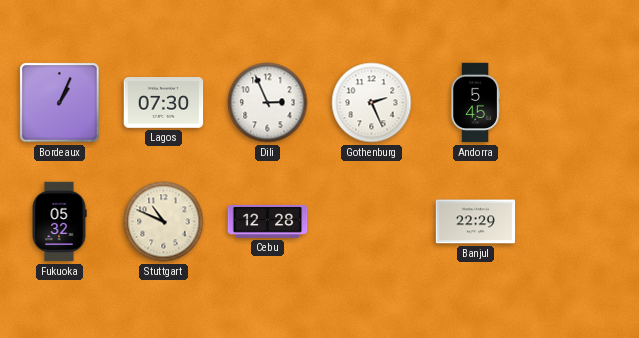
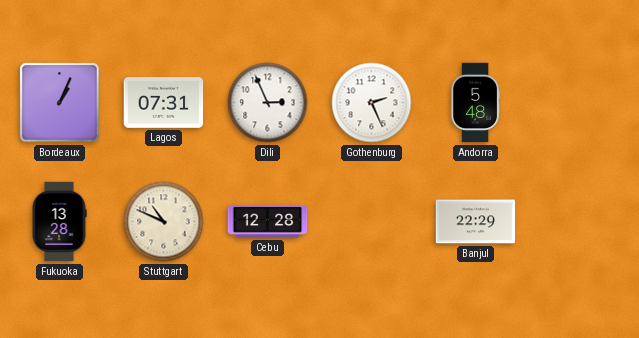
Lagos: 07:30 -> 07:31
Andorra: 5:45 -> 5:48
Fukuoka: 05:32 -> 13:28
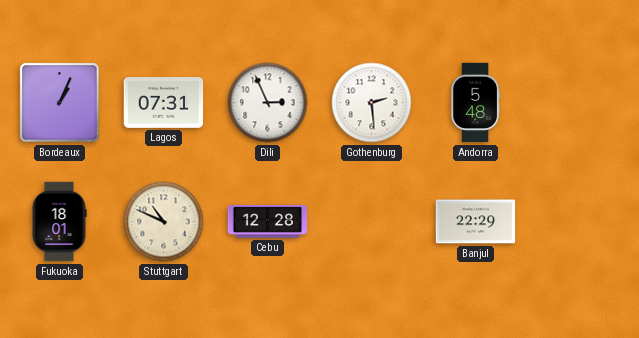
Gothenburg: 2:26 -> 2:29
Fukuoka: 13:28 -> 18:01
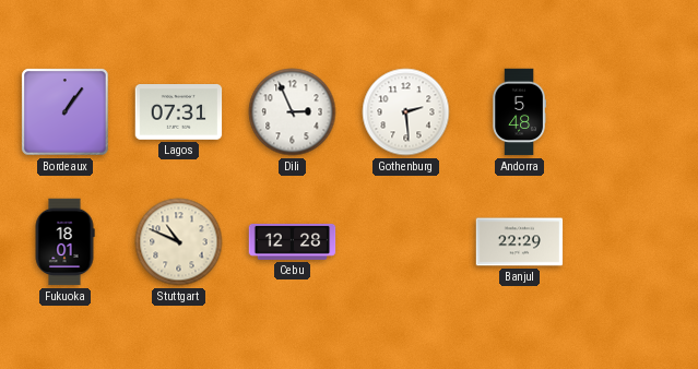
Bordeaux: 1:04 -> 1:06
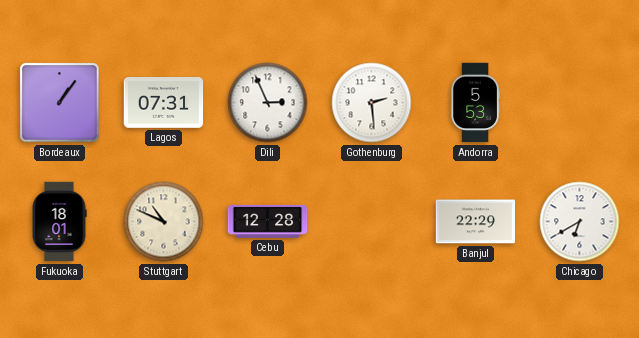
Andorra: 5:48 -> 5:53
Chicago: none -> 6:40
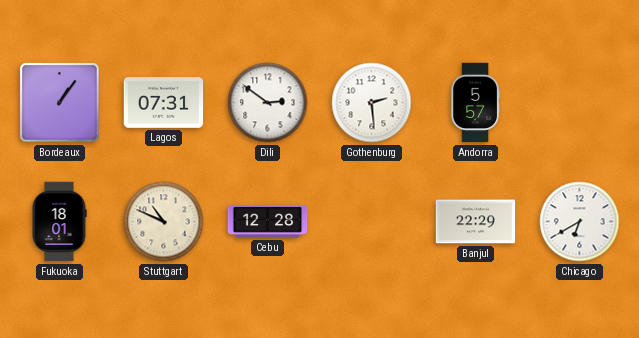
Dili: 2:56 -> 2:51
Andorra: 5:53 -> 5:57
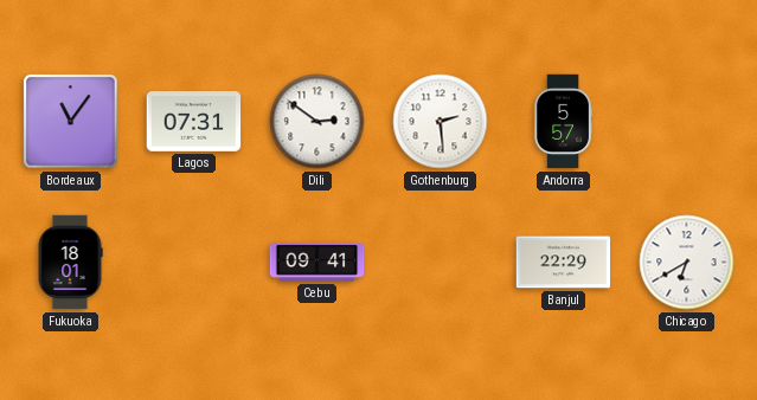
Bordeaux: 1:06 -> 11:06
Stuttgart: 10:49 -> none
Cebu: 12:28 -> 09:41
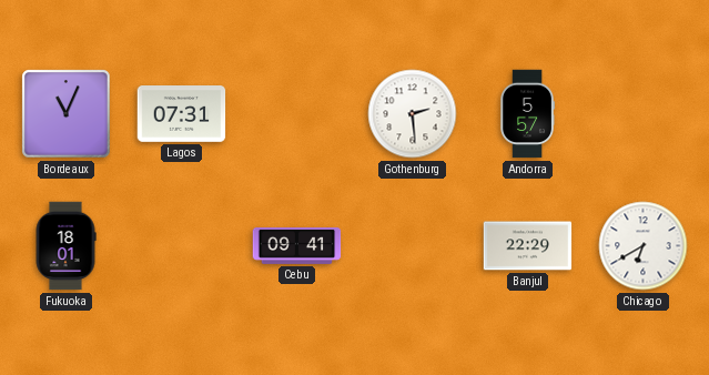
Bordeaux: 11:06 -> 11:04
Dili: 2:51 -> none
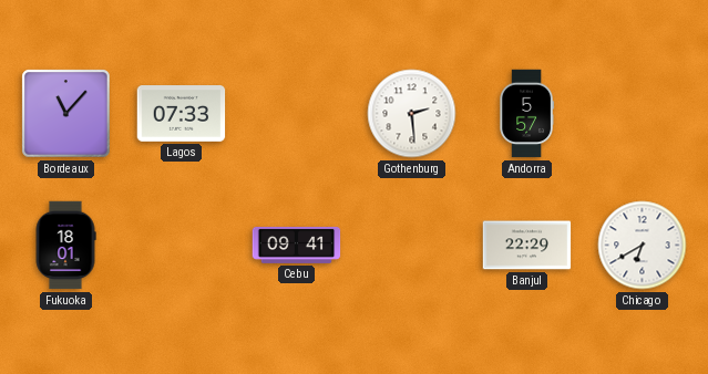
Bordeaux: 11:04 -> 11:07
Lagos: 07:31 -> 07:33
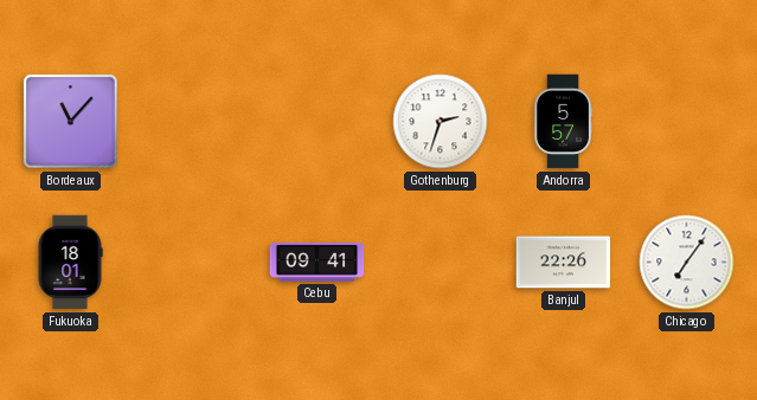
Lagos: 07:33 -> none
Gothenburg: 2:29 -> 2:33
Banjul: 22:29 -> 22:26
Chicago: 6:40 -> 7:06
